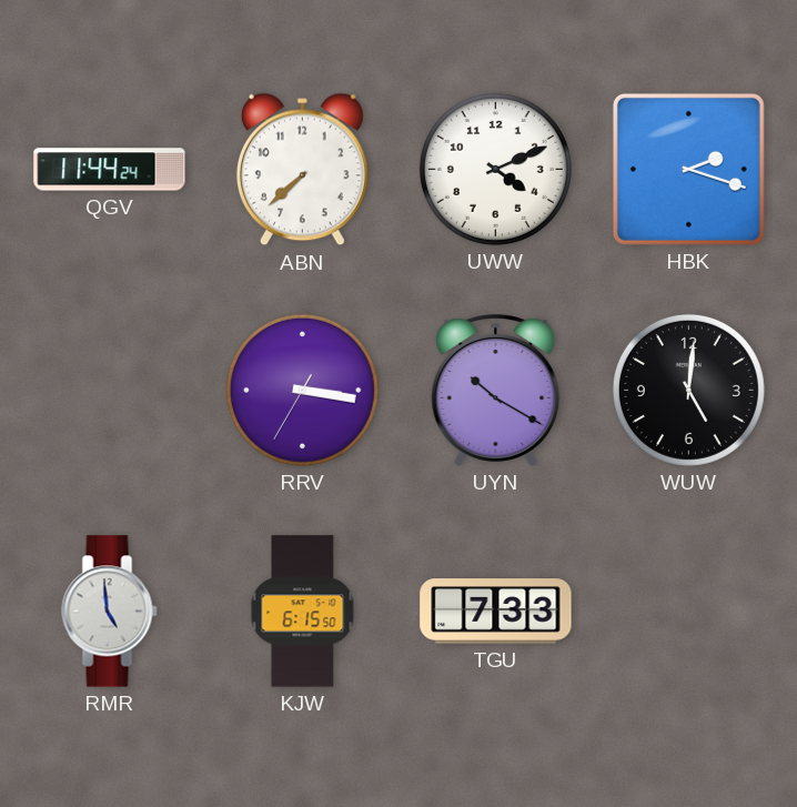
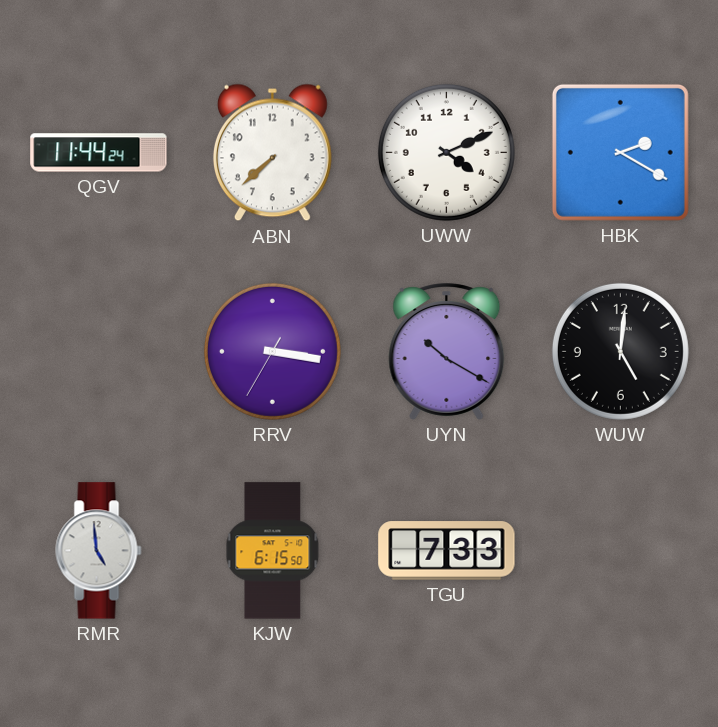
HBK: 2:18 -> 2:20
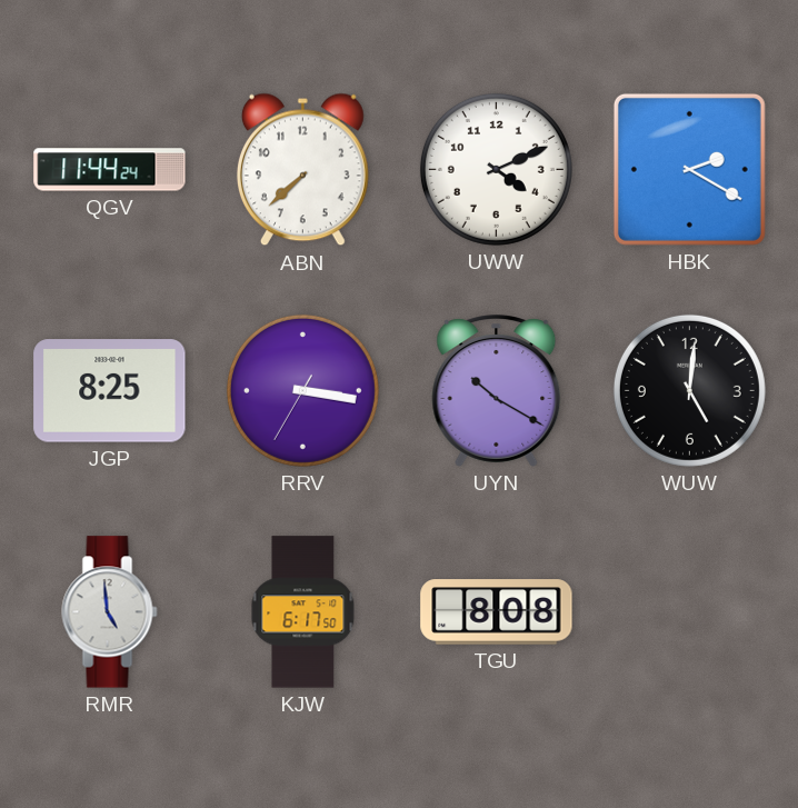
JGP: none -> 8:25
KJW: 6:15 -> 6:17
TGU: 7:33 -> 8:08
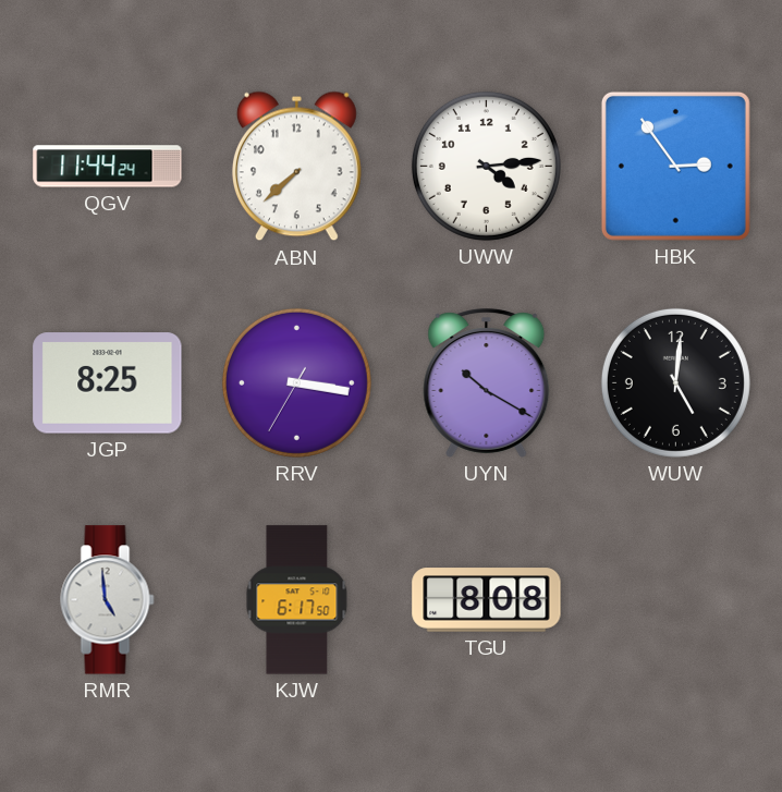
UWW: 4:11 -> 4:14
HBK: 2:20 -> 2:54
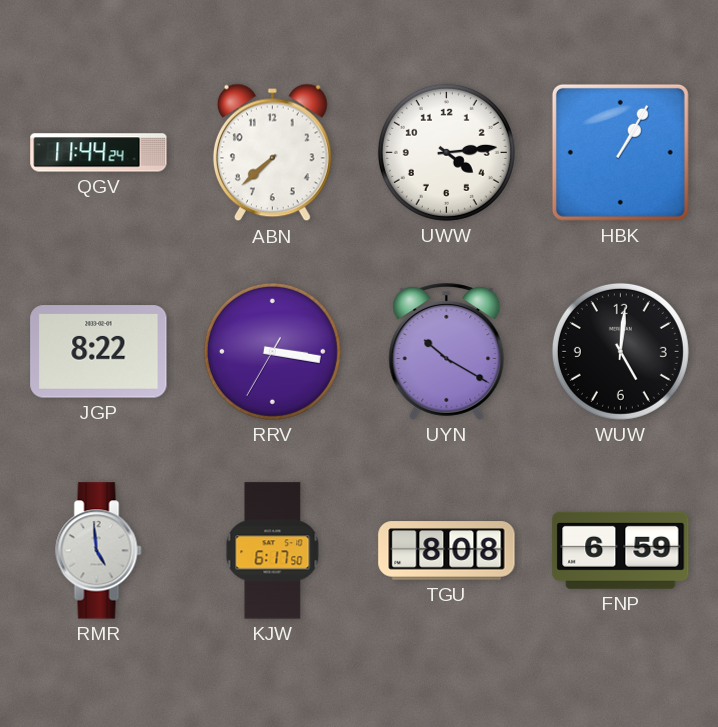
HBK: 2:54 -> 1:05
JGP: 8:25 -> 8:22
FNP: none -> 6:59
